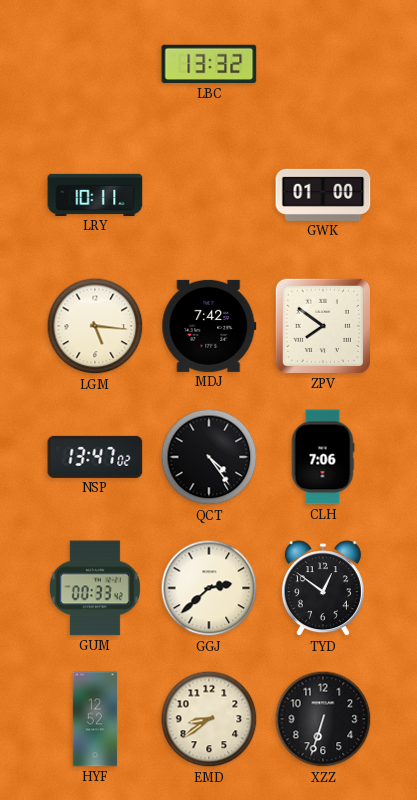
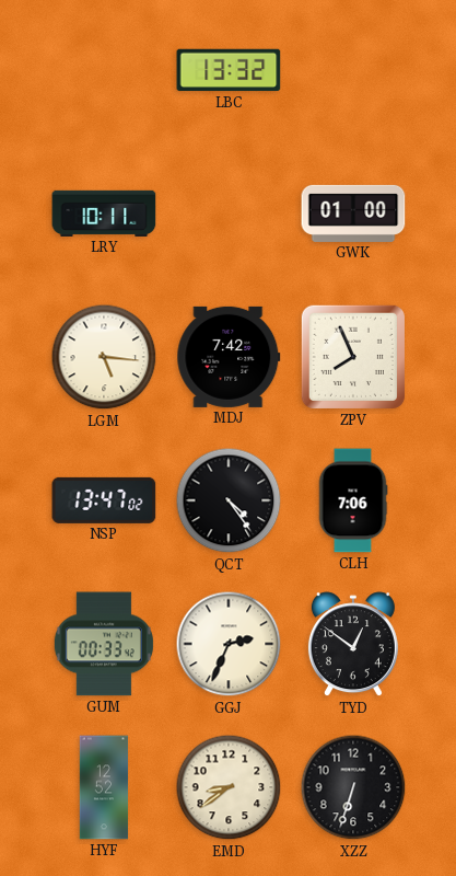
ZPV: 7:51 -> 7:56
GGJ: 2:38 -> 2:34
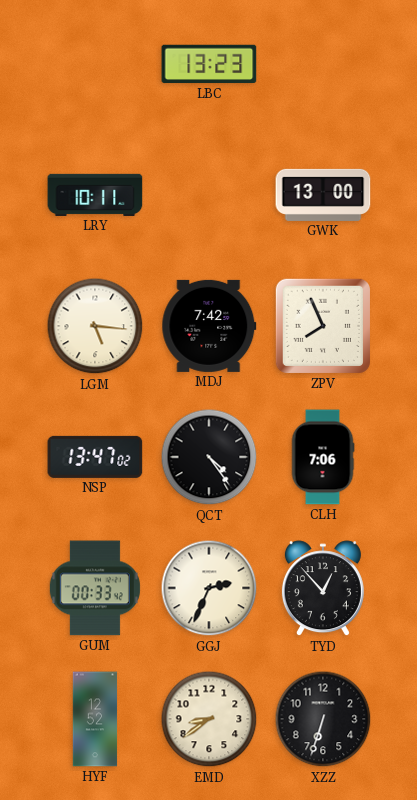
LBC: 13:32 -> 13:23
GWK: 01:00 -> 13:00
TYD: 12:51 -> 12:53
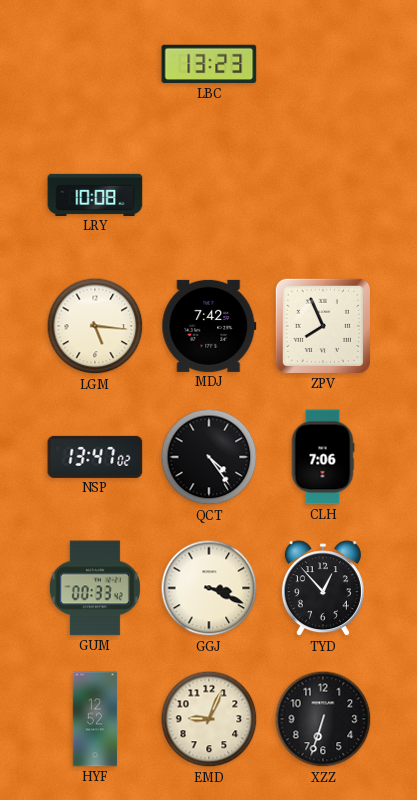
LRY: 10:11 -> 10:08
GWK: 13:00 -> none
GGJ: 2:34 -> 3:19
EMD: 8:39 -> 9:04
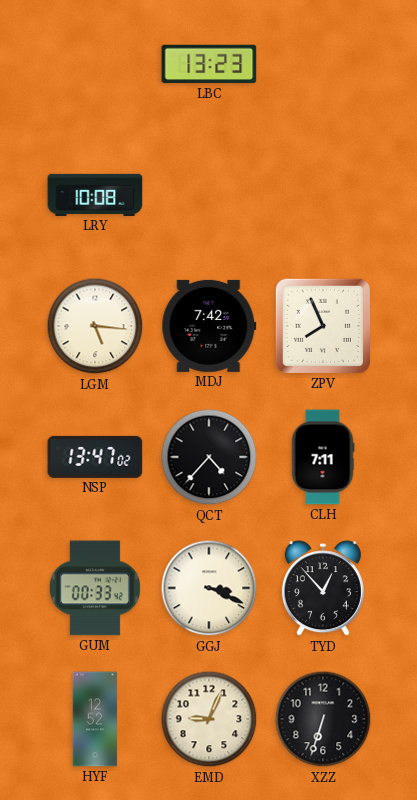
QCT: 4:24 -> 4:37
CLH: 7:06 -> 7:11
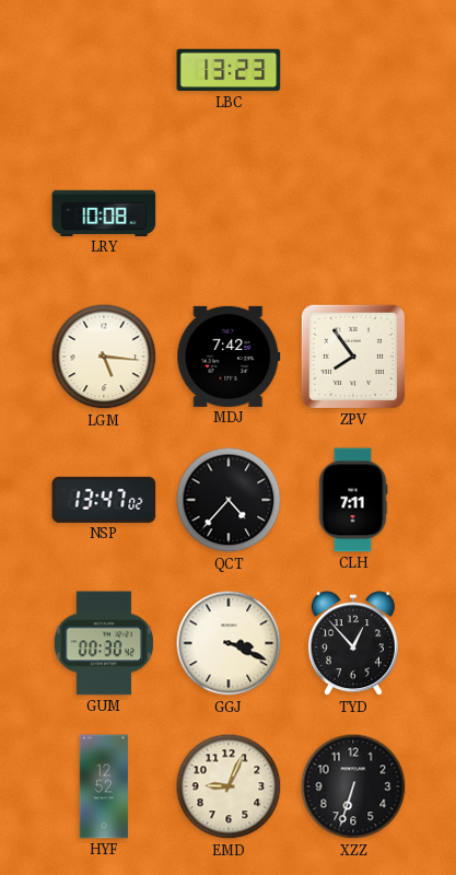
ZPV: 7:56 -> 7:54
GUM: 00:33 -> 00:30
